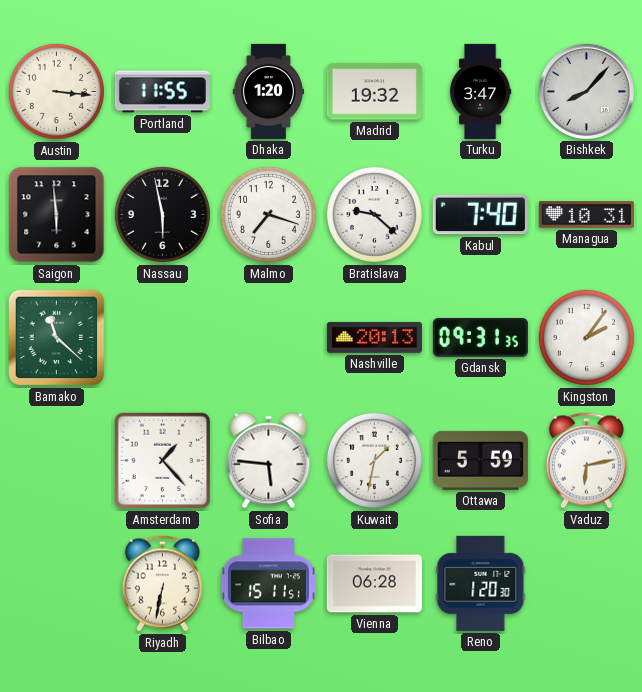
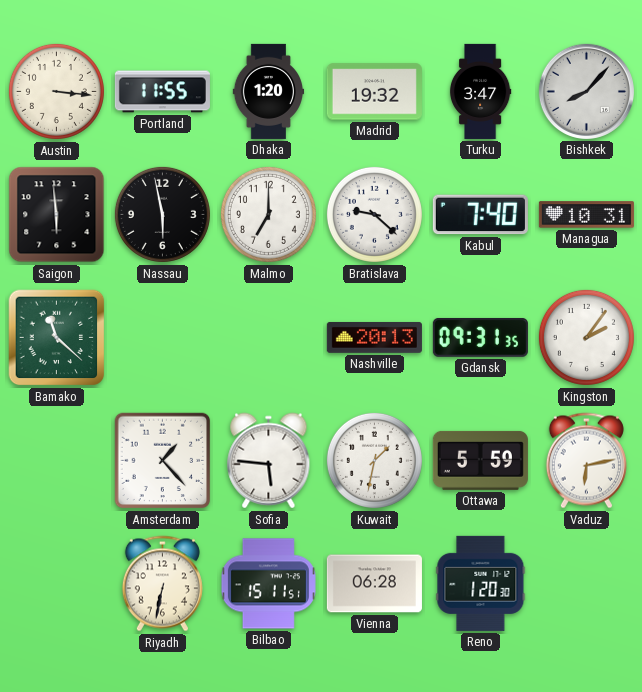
Malmo: 7:18 -> 7:00
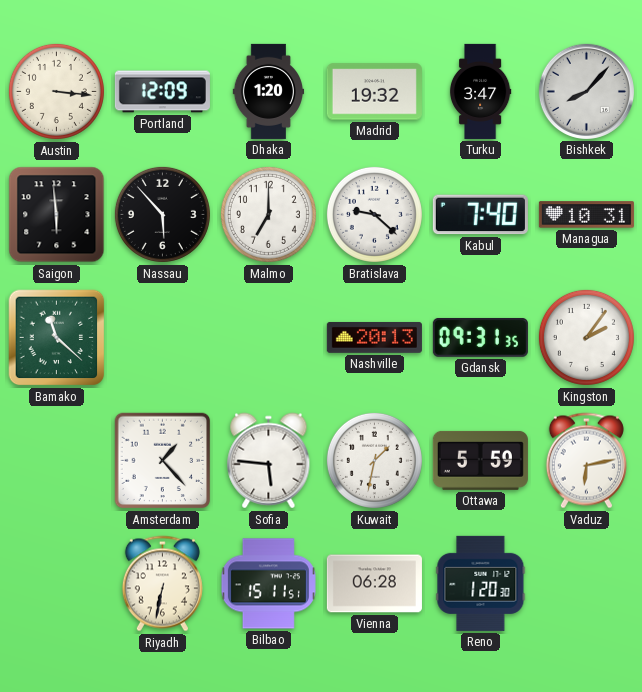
Portland: 11:55 -> 12:09
Nassau: 5:58 -> 5:53
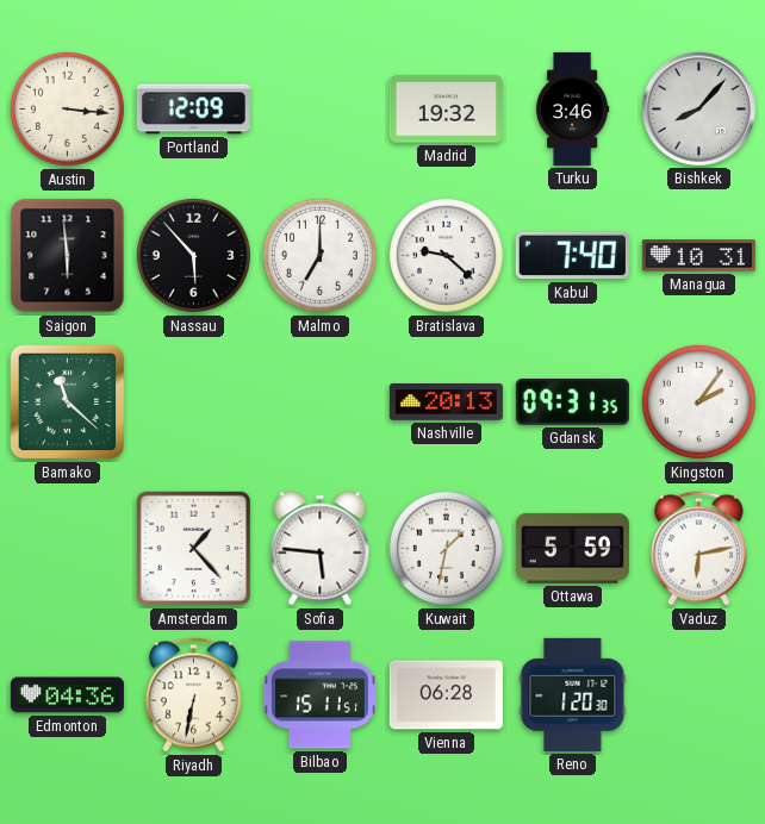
Dhaka: 1:20 -> none
Turku: 3:47 -> 3:46
Edmonton: none -> 04:36
